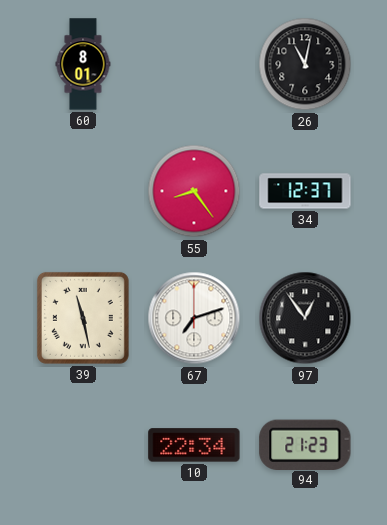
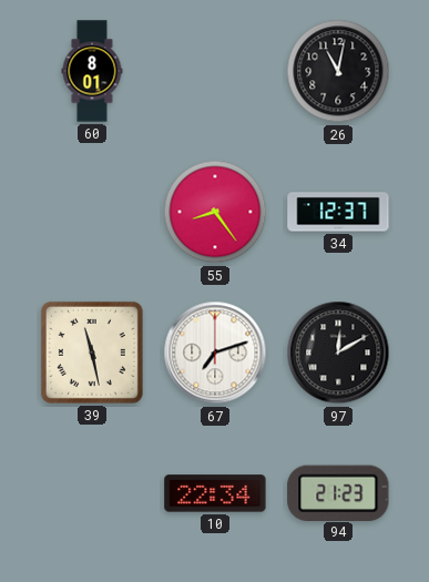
97: 12:54 -> 12:10
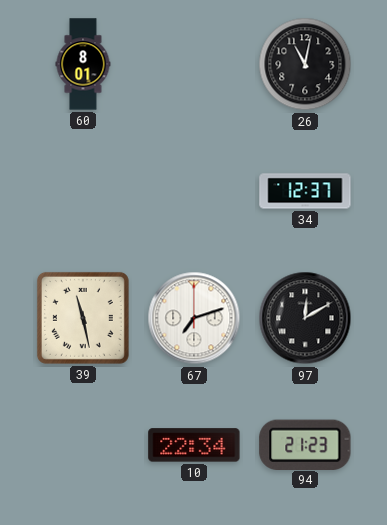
55: 8:24 -> none
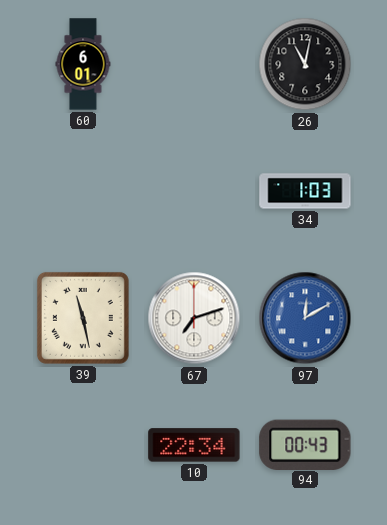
60: 8:01 -> 6:01
34: 12:37 -> 1:03
97 dial: black -> blue
94: 21:23 -> 00:43
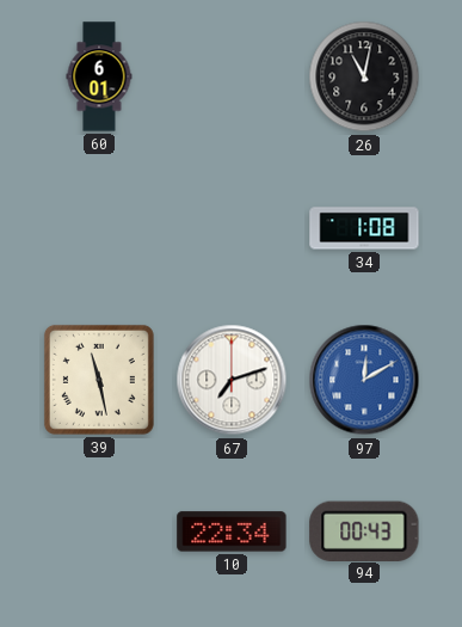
34: 1:03 -> 1:08
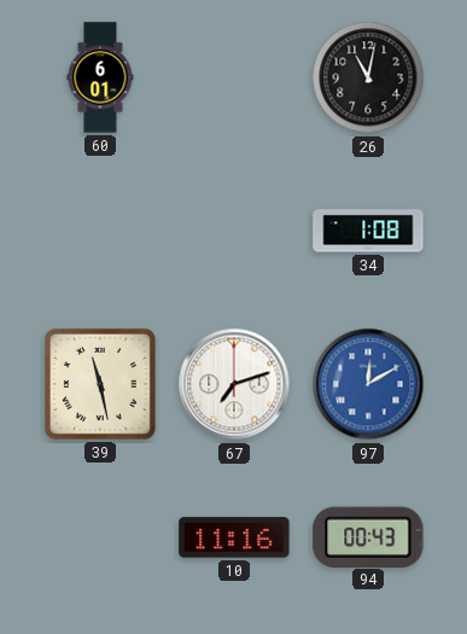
10: 22:34 -> 11:16
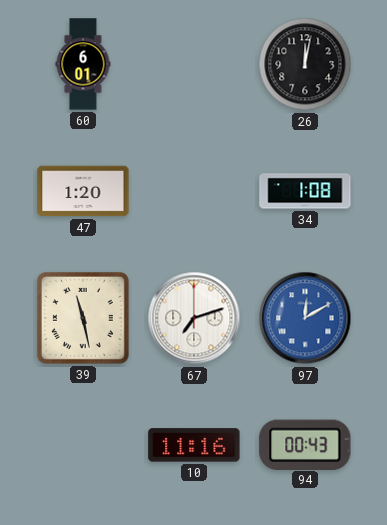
26: 11:02 -> 12:02
47: none -> 1:20
